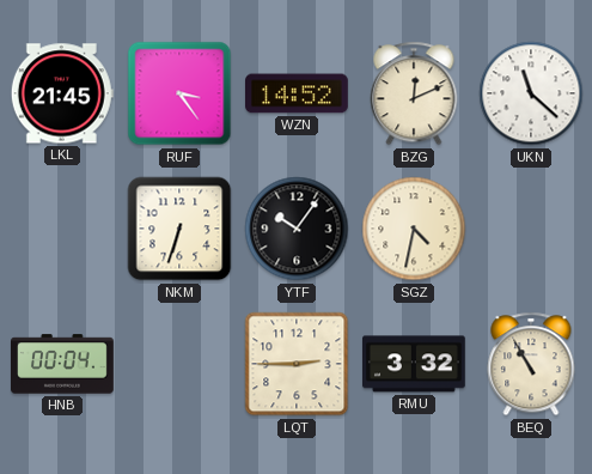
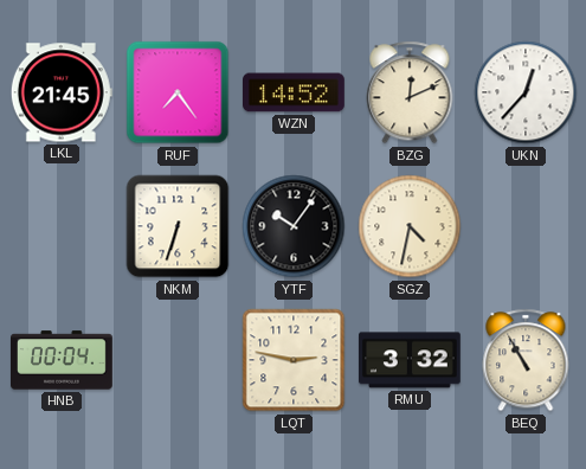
RUF: 3:24 -> 7:24
UKN: 11:22 -> 12:37
LQT: 2:45 -> 2:47
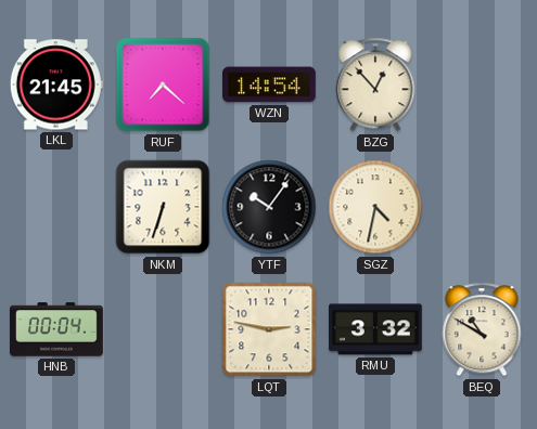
RUF: 7:24 -> 7:22
WZN: 14:52 -> 14:54
BZG: 12:11 -> 12:53
UKN: 12:37 -> none
BEQ: 10:55 -> 10:50
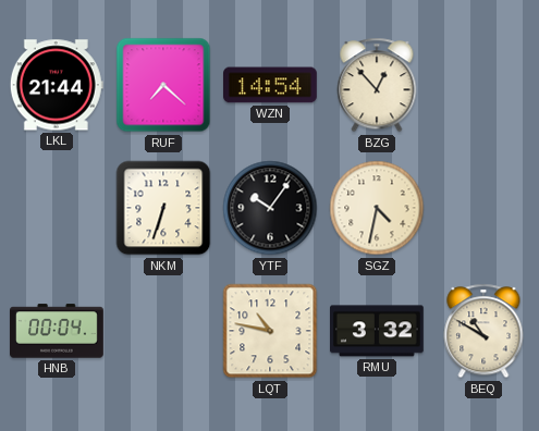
LKL: 21:45 -> 21:44
LQT: 2:47 -> 10:47
